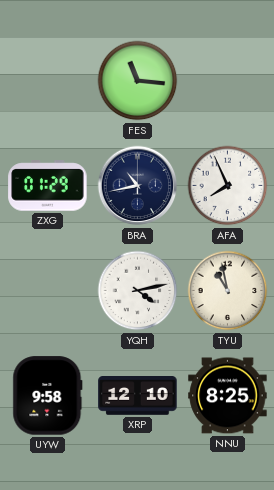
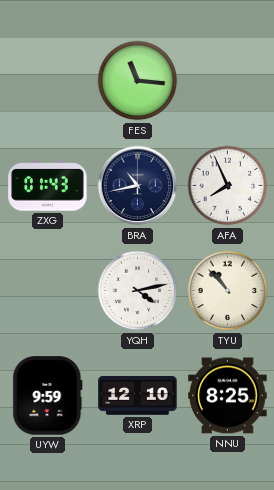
ZXG: 01:29 -> 01:43
TYU: 10:58 -> 10:53
UYW: 9:58 -> 9:59
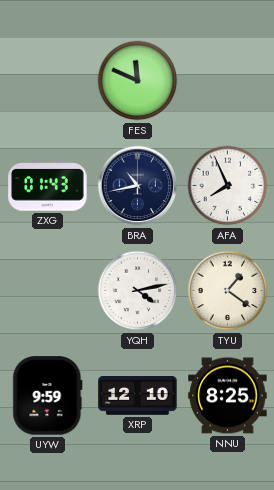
FES: 11:16 -> 11:49
TYU: 10:53 -> 1:21
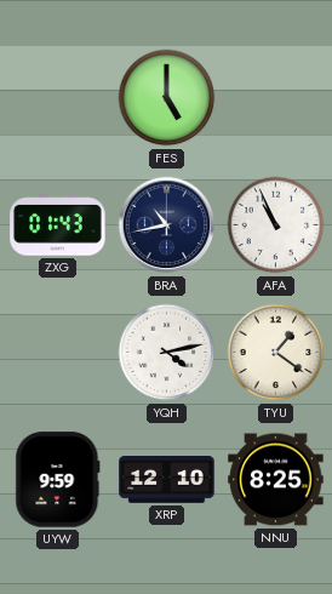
FES: 11:49 -> 5:00
AFA: 7:56 -> 10:56
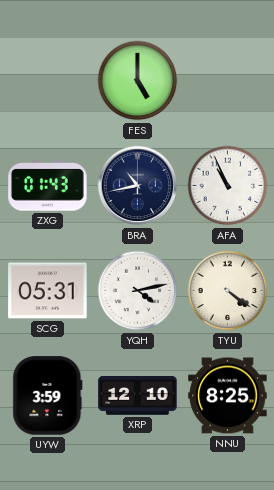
SCG: none -> 05:31
TYU: 1:21 -> 4:21
UYW: 9:59 -> 3:59
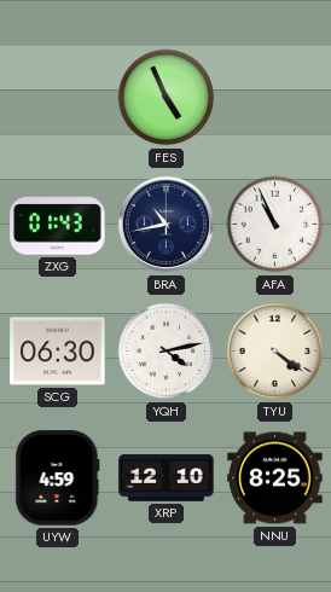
FES: 5:00 -> 4:56
SCG: 05:31 -> 06:30
UYW: 3:59 -> 4:59
